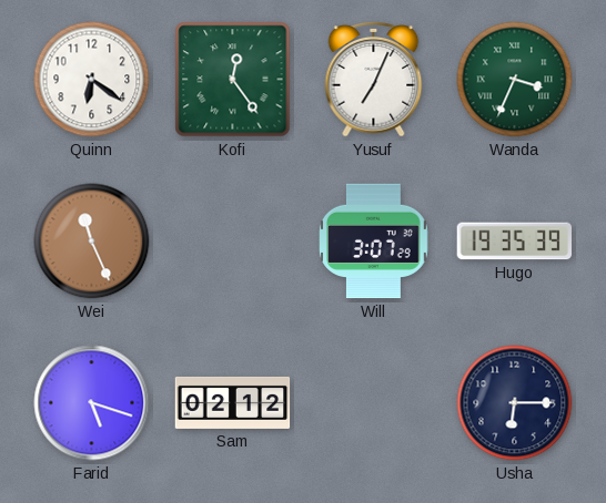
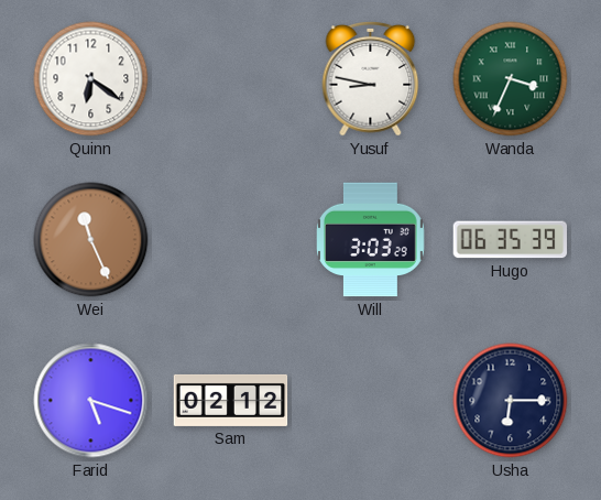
Kofi: 12:24 -> none
Yusuf: 7:04 -> 8:47
Will: 3:07 -> 3:03
Hugo: 19:35 -> 06:35
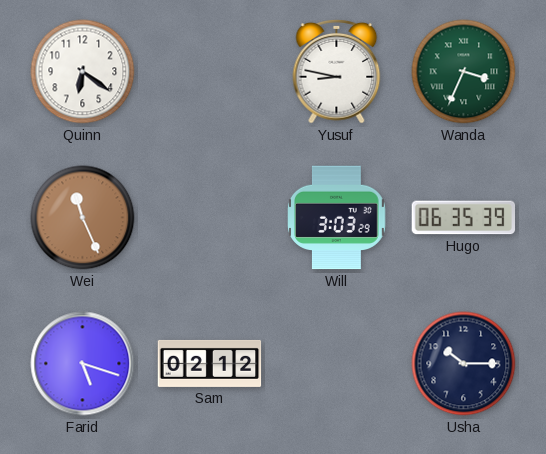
Usha: 6:15 -> 10:15
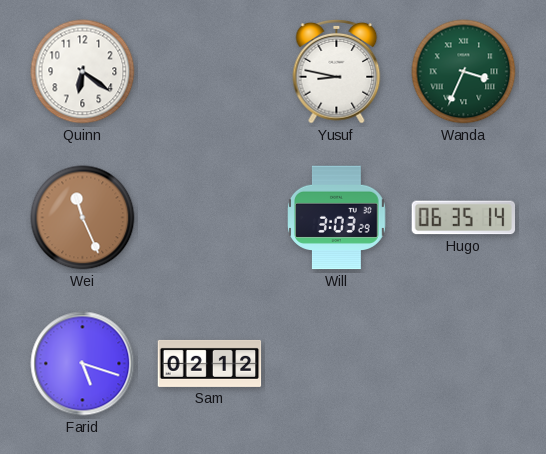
Hugo: 06:35:39 -> 06:35:14
Usha: 10:15 -> none
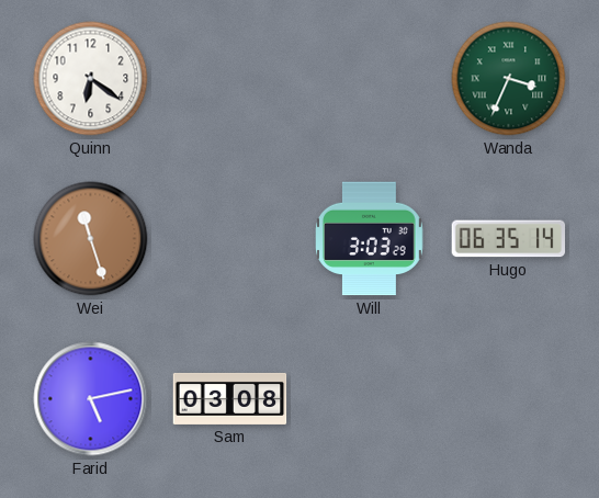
Yusuf: 8:47 -> none
Wei: 11:26 -> 11:27
Farid: 5:18 -> 5:13
Sam: 02:12 -> 03:08
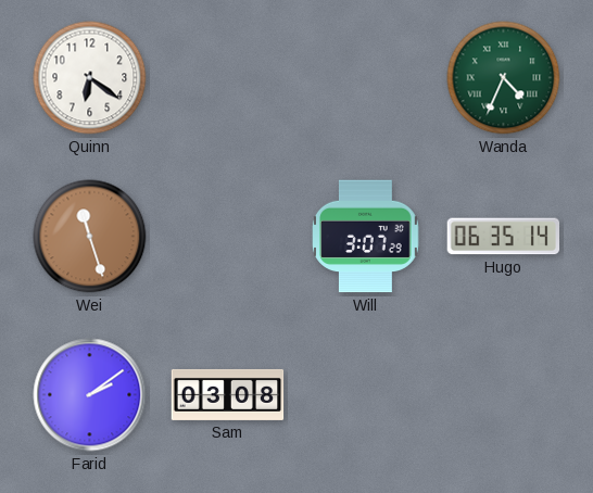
Wanda: 3:34 -> 4:34
Will: 3:03 -> 3:07
Farid: 5:13 -> 2:09
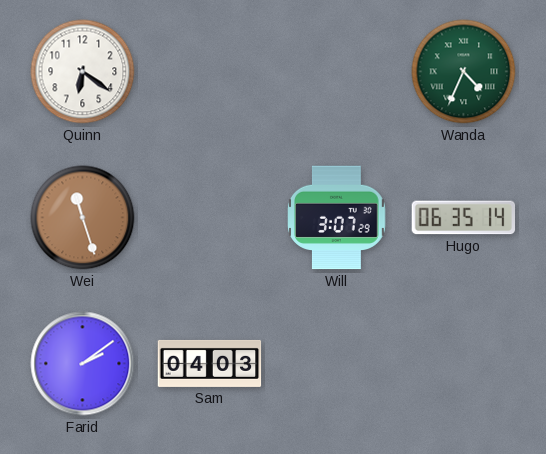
Sam: 03:08 -> 04:03
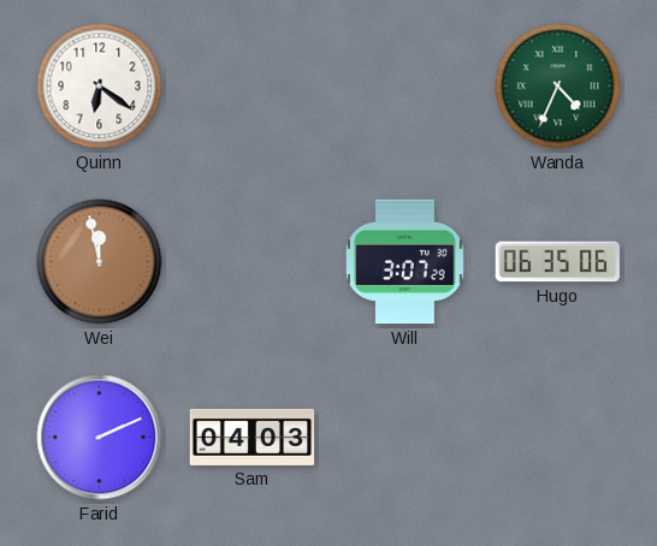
Wei: 11:27 -> 11:58
Hugo: 06:35:14 -> 06:35:06
Farid: 2:09 -> 2:11
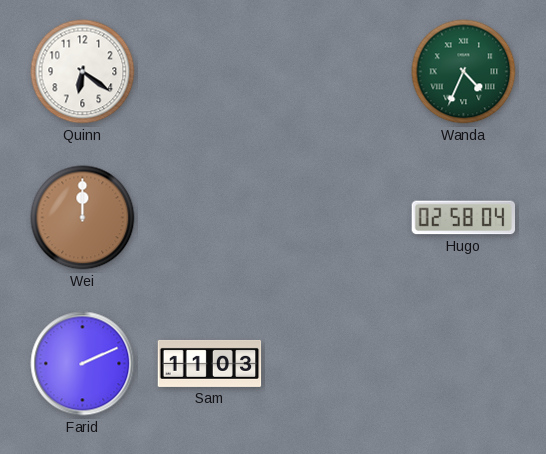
Wei: 11:58 -> 12:00
Will: 3:07 -> none
Hugo: 06:35 -> 02:58
Sam: 04:03 -> 11:03
